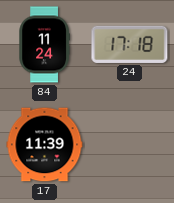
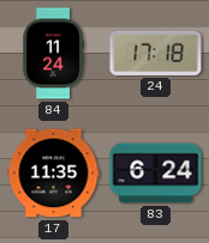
17: 11:39 -> 11:35
83: none -> 6:24
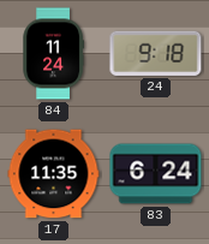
24: 17:18 -> 9:18
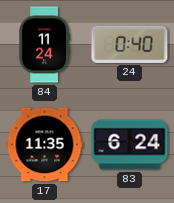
24: 9:18 -> 0:40
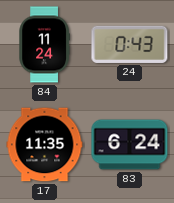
24: 0:40 -> 0:43
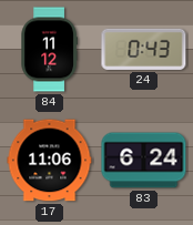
84: 11:24 -> 11:12
17: 11:35 -> 11:06
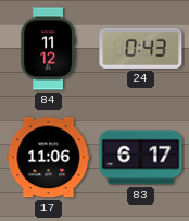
83: 6:24 -> 6:17
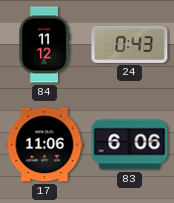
83: 6:17 -> 6:06
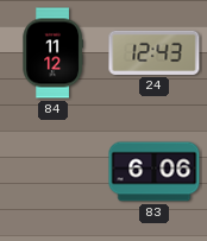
24: 0:43 -> 12:43
17: 11:06 -> none
